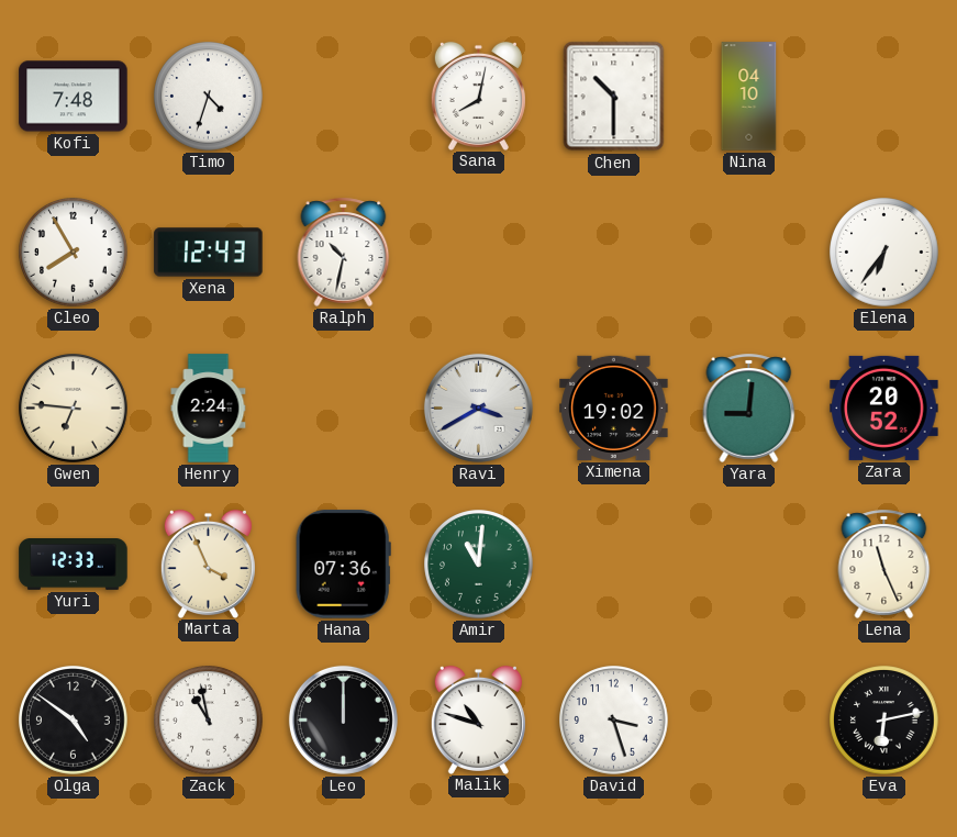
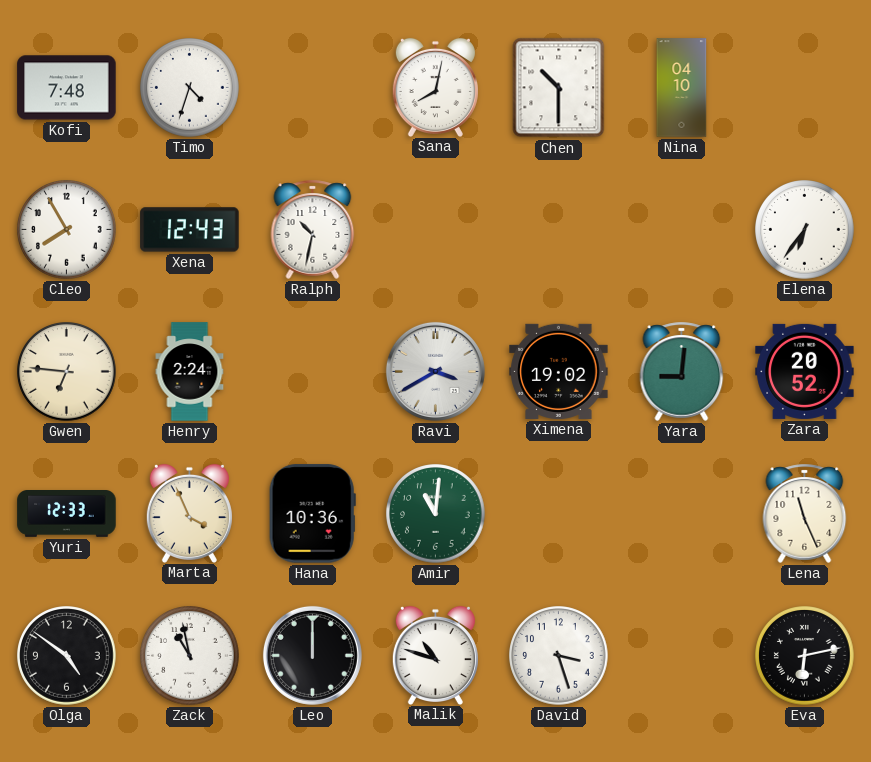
Hana: 07:36 -> 10:36
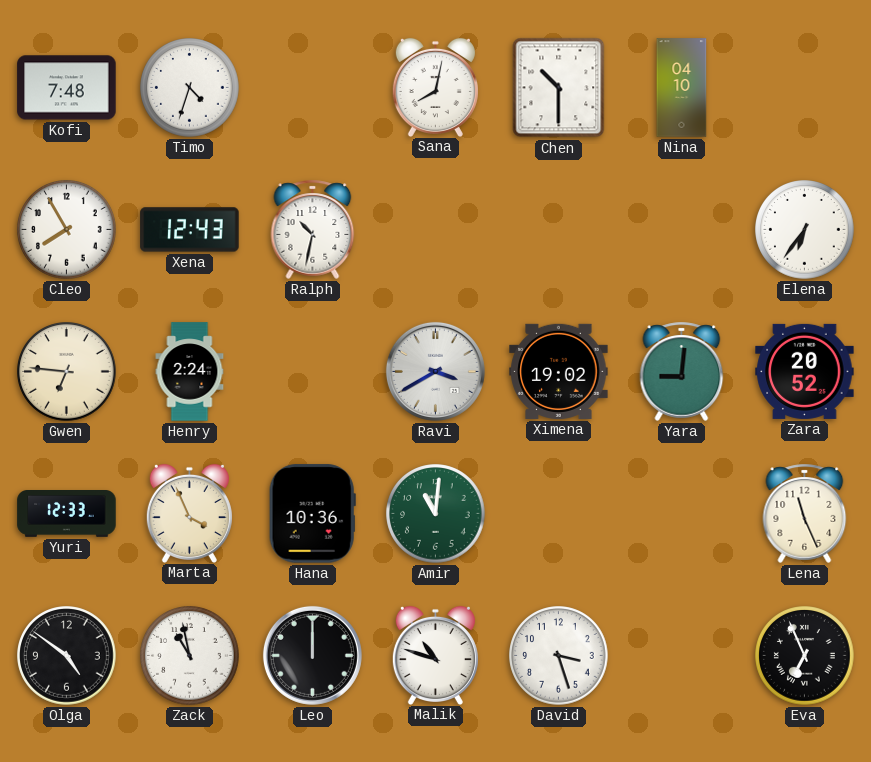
Eva: 6:13 -> 6:56
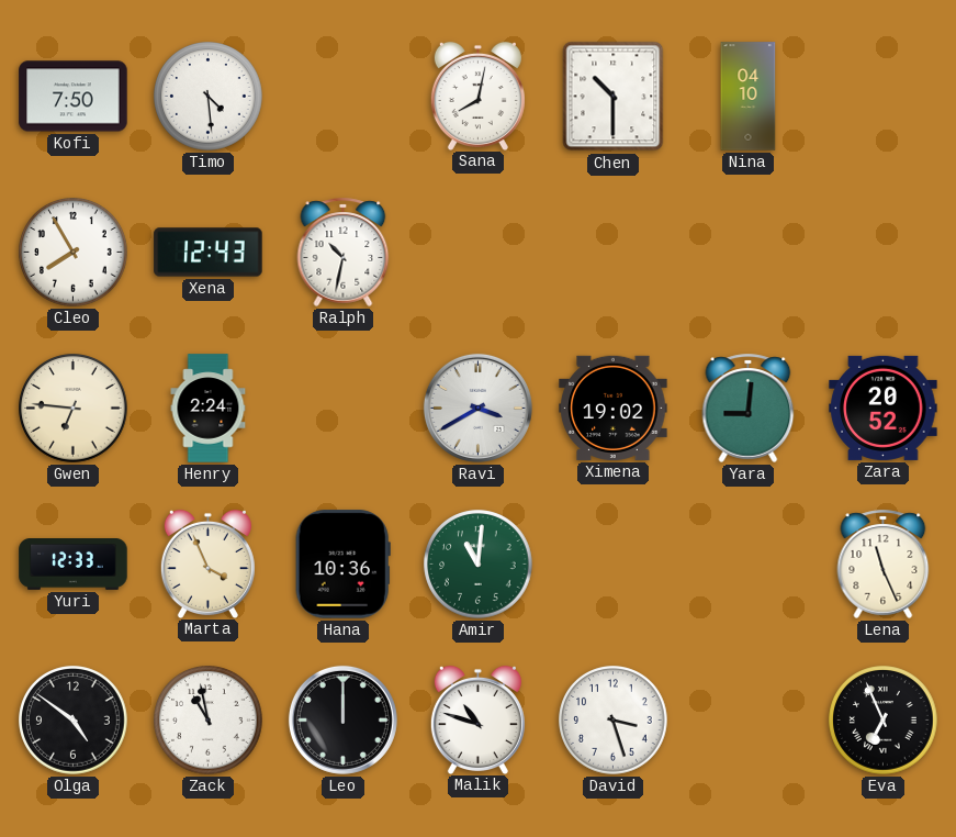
Kofi: 7:48 -> 7:50
Timo: 4:33 -> 4:29
Elena: 6:36 -> none
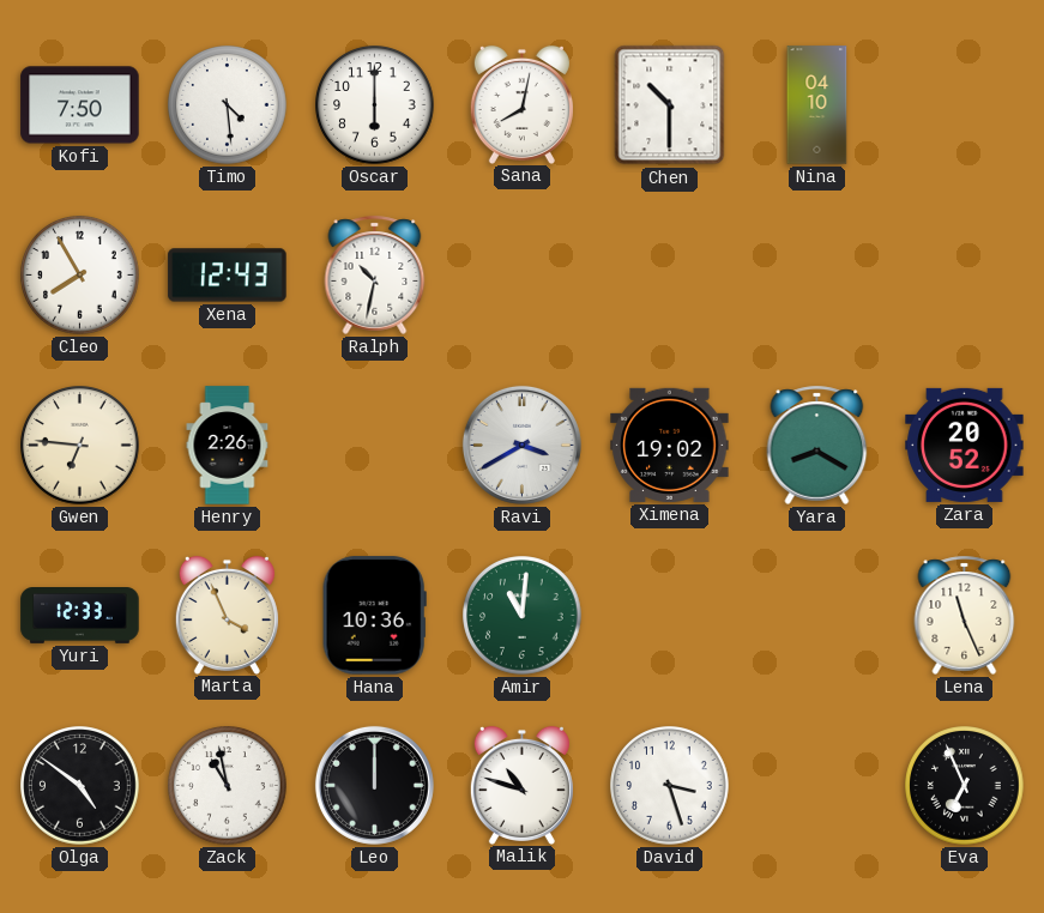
Oscar: none -> 6:00
Henry: 2:24 -> 2:26
Yara: 9:01 -> 8:20
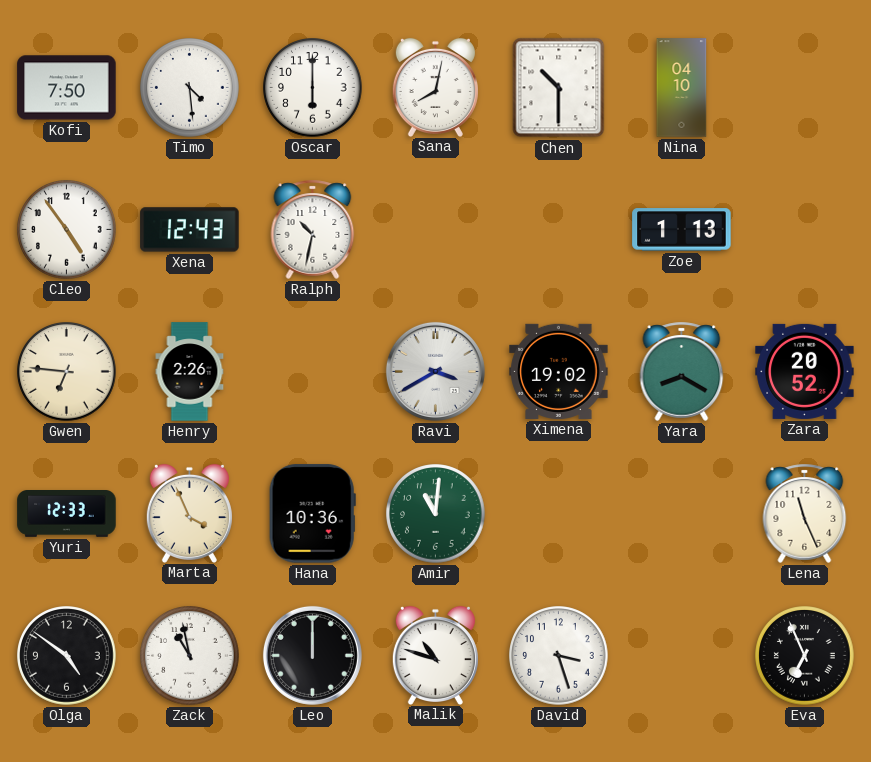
Cleo: 7:55 -> 4:54
Zoe: none -> 1:13
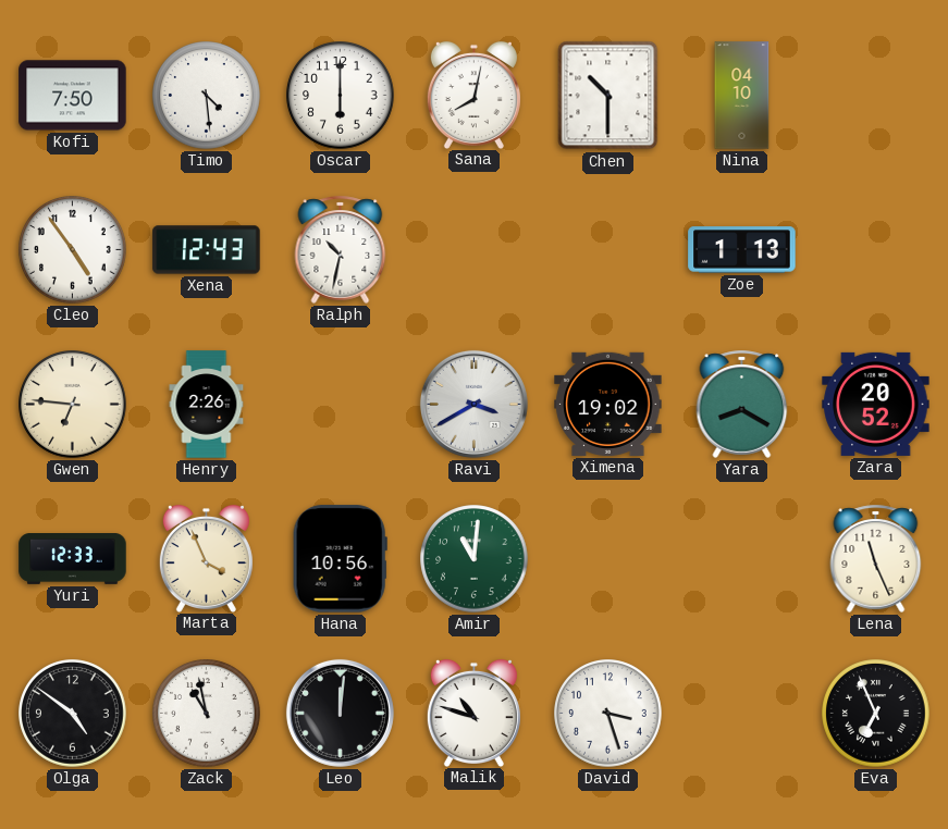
Hana: 10:36 -> 10:56
Leo: 12:00 -> 12:01
